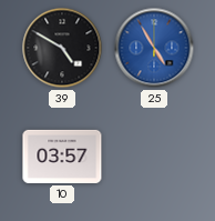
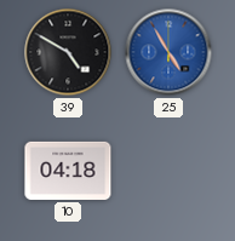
10: 03:57 -> 04:18
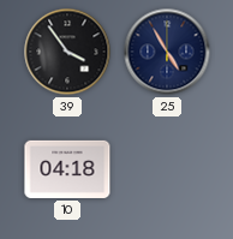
39: 4:50 -> 3:54
25 dial: blue -> navy
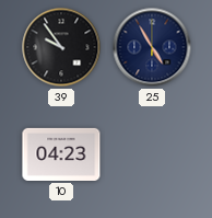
39: 3:54 -> 9:54
10: 04:18 -> 04:23
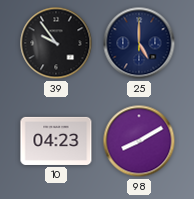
25: 4:55 -> 5:00
98: none -> 8:10
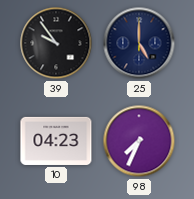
98: 8:10 -> 7:34
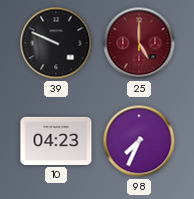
39: 9:54 -> 9:49
25 dial: navy -> burgundy
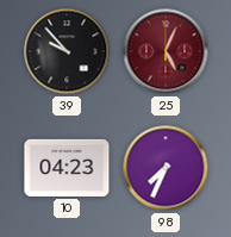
39: 9:49 -> 9:53
25: 5:00 -> 5:04
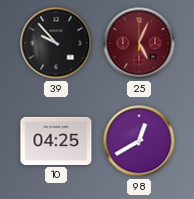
10: 04:23 -> 04:25
98: 7:34 -> 12:40
